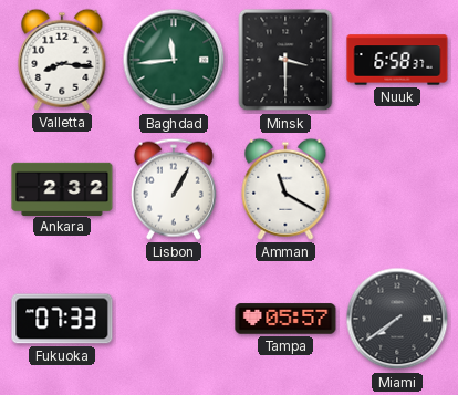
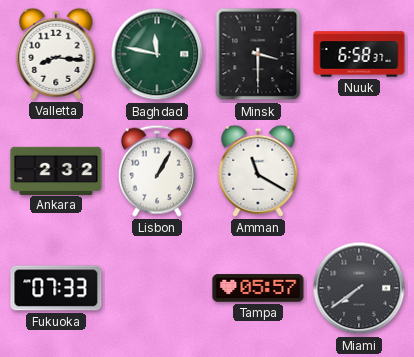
Baghdad: 11:44 -> 11:47
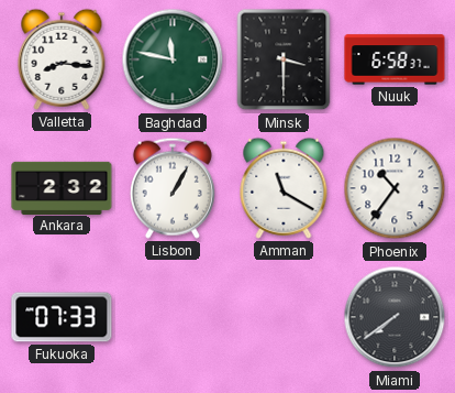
Phoenix: none -> 10:36
Tampa: 05:57 -> none
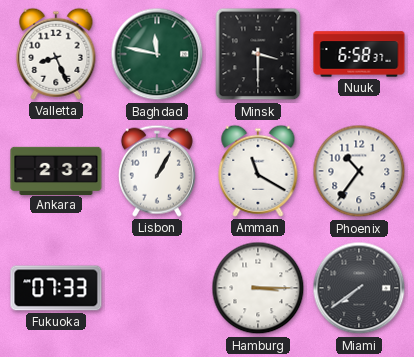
Valletta: 8:16 -> 8:26
Hamburg: none -> 3:15
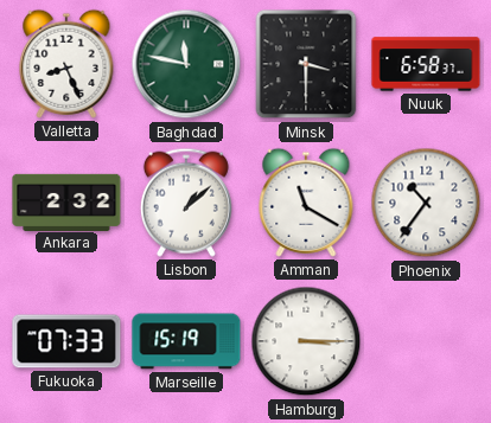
Lisbon: 1:05 -> 1:08
Marseille: none -> 15:19
Miami: 7:39 -> none
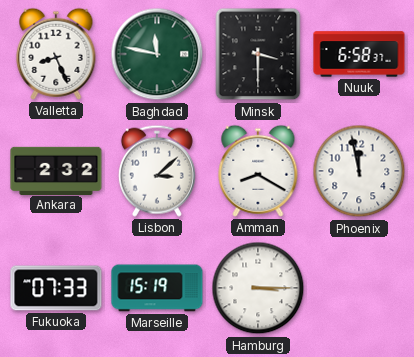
Lisbon: 1:08 -> 3:08
Amman: 11:20 -> 8:20
Phoenix: 10:36 -> 11:58
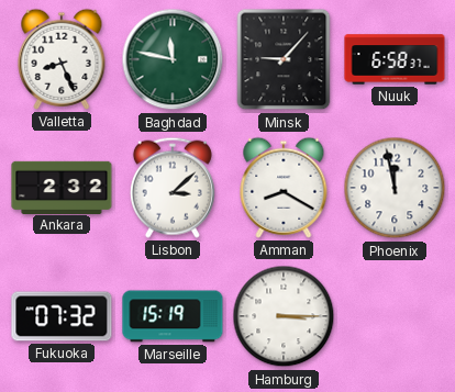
Minsk: 3:30 -> 9:07
Fukuoka: 07:33 -> 07:32
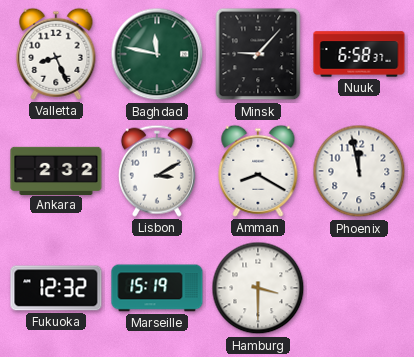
Lisbon: 3:08 -> 3:10
Fukuoka: 07:32 -> 12:32
Hamburg: 3:15 -> 3:30
